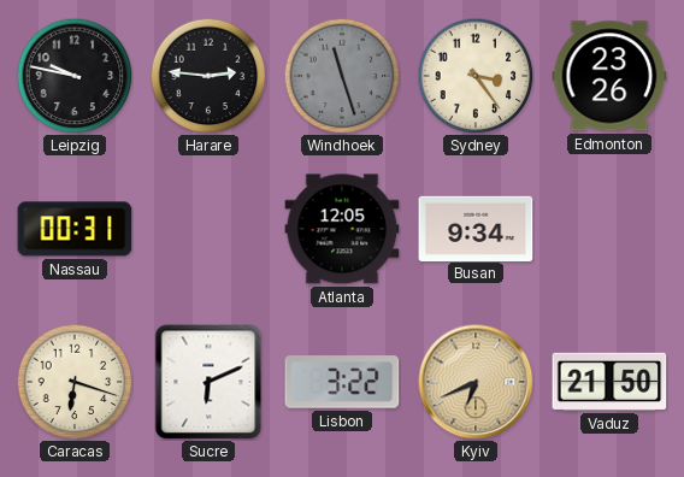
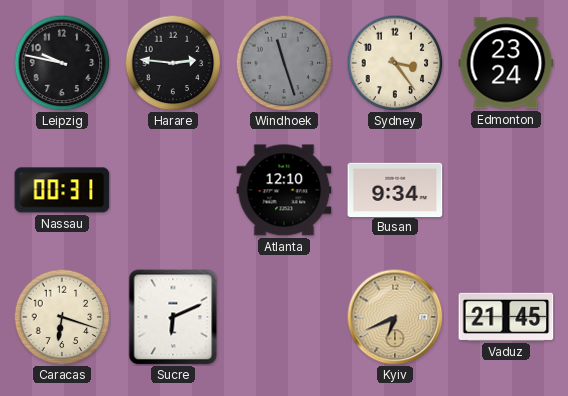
Edmonton: 23:26 -> 23:24
Atlanta: 12:05 -> 12:10
Lisbon: 3:22 -> none
Vaduz: 21:50 -> 21:45
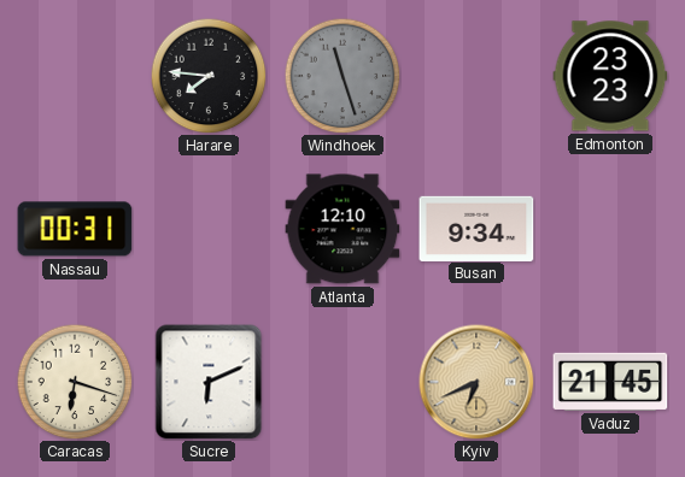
Leipzig: 9:47 -> none
Harare: 2:46 -> 7:46
Sydney: 3:24 -> none
Edmonton: 23:24 -> 23:23
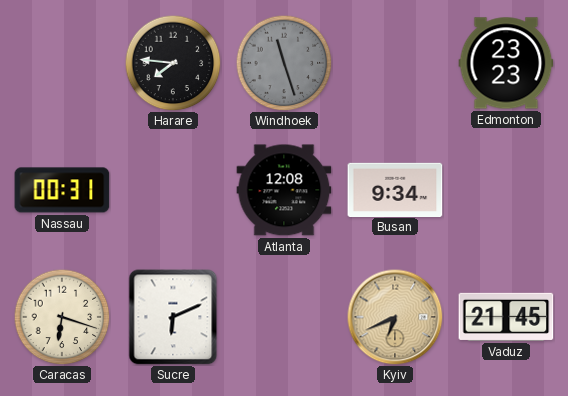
Atlanta: 12:10 -> 12:08
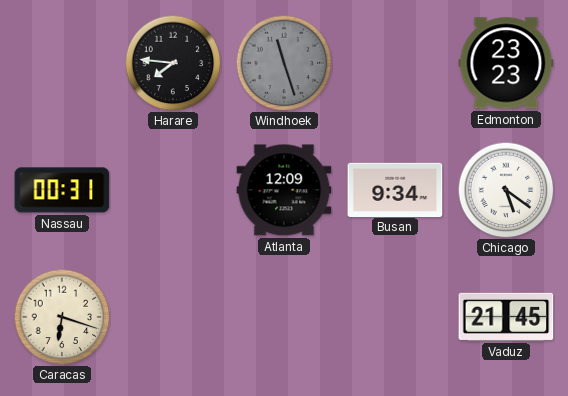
Atlanta: 12:08 -> 12:09
Chicago: none -> 5:21
Sucre: 6:11 -> none
Kyiv: 6:41 -> none
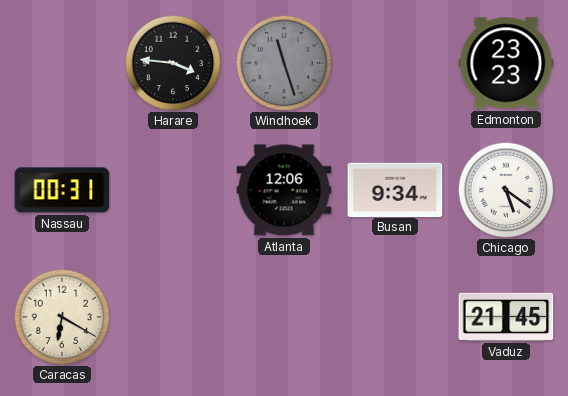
Harare: 7:46 -> 3:46
Atlanta: 12:09 -> 12:06
Caracas: 6:18 -> 6:20
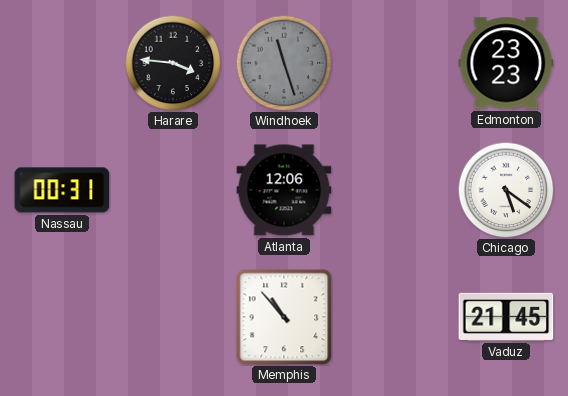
Busan: 9:34 -> none
Caracas: 6:20 -> none
Memphis: none -> 10:53
